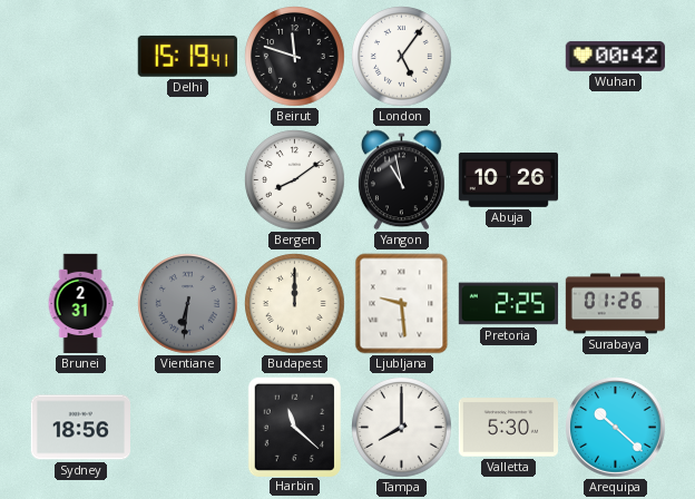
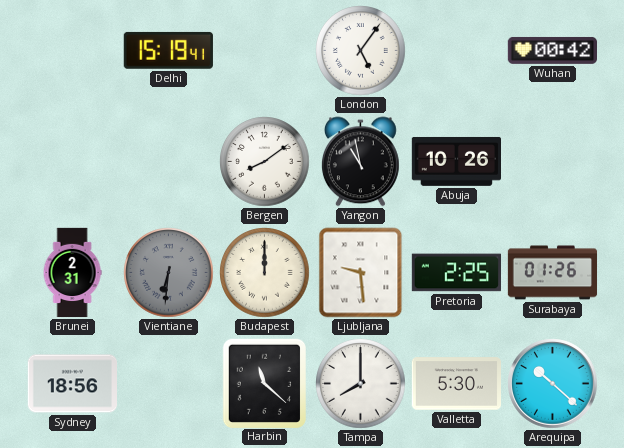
Beirut: 11:48 -> none
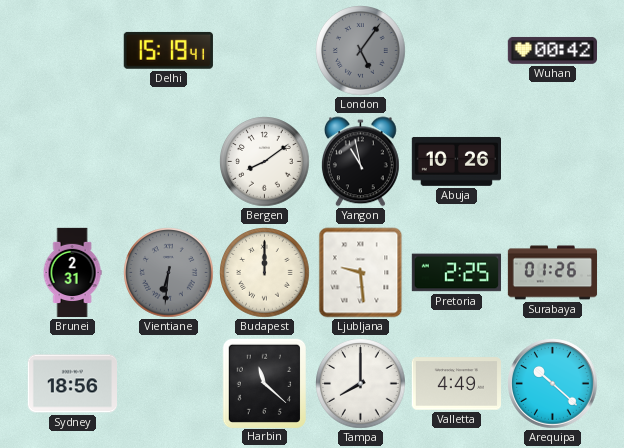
London dial: white -> grey
Valletta: 5:30 -> 4:49
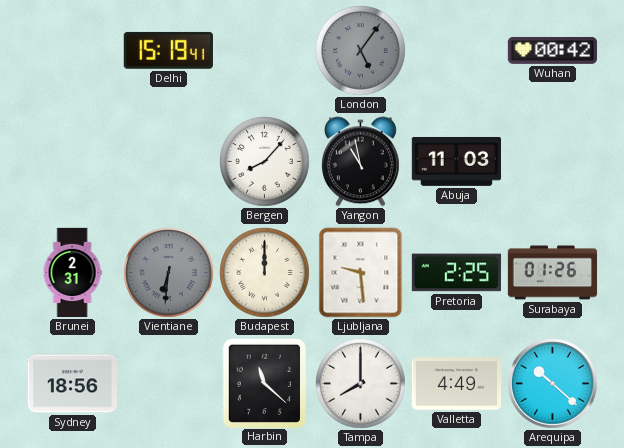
Bergen: 8:09 -> 8:07
Abuja: 10:26 -> 11:03
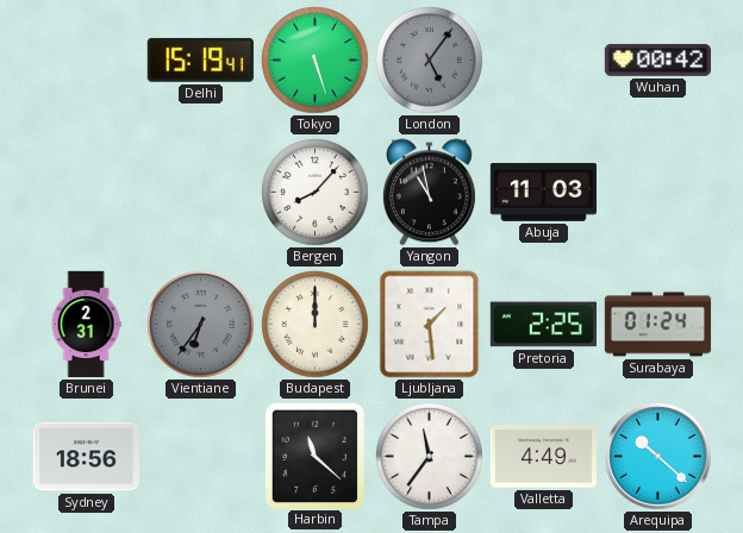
Tokyo: none -> 5:27
Vientiane: 6:31 -> 6:36
Ljubljana: 9:29 -> 1:29
Surabaya: 01:26 -> 01:24
Tampa: 8:00 -> 11:36
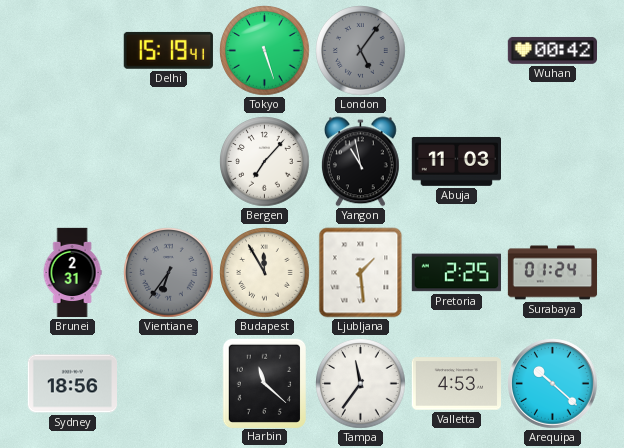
Bergen: 8:07 -> 7:07
Budapest: 12:00 -> 11:55
Valletta: 4:49 -> 4:53
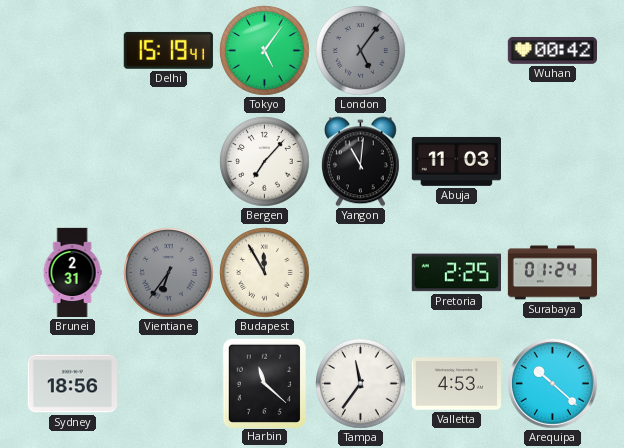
Tokyo: 5:27 -> 5:06
Yangon: 10:58 -> 11:01
Ljubljana: 1:29 -> none
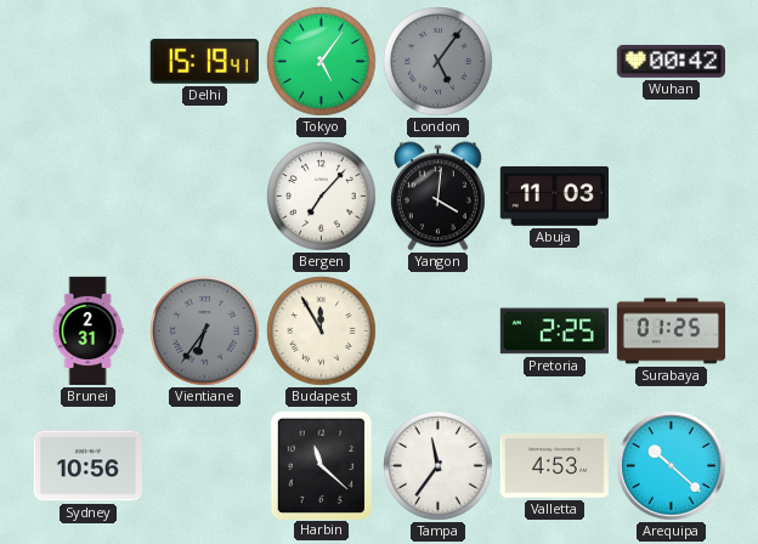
Yangon: 11:01 -> 4:01
Surabaya: 01:24 -> 01:25
Sydney: 18:56 -> 10:56
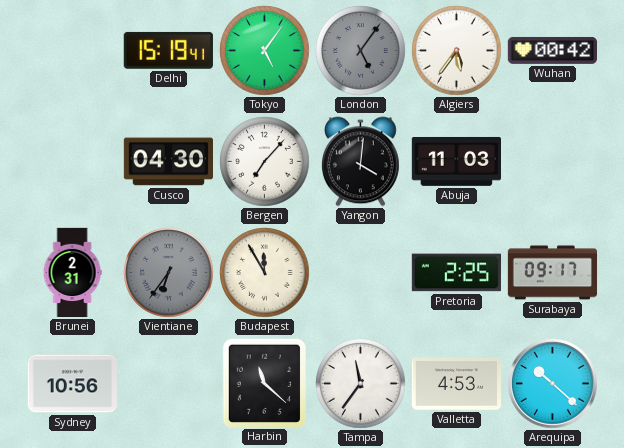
Algiers: none -> 5:36
Cusco: none -> 04:30
Surabaya: 01:25 -> 09:17
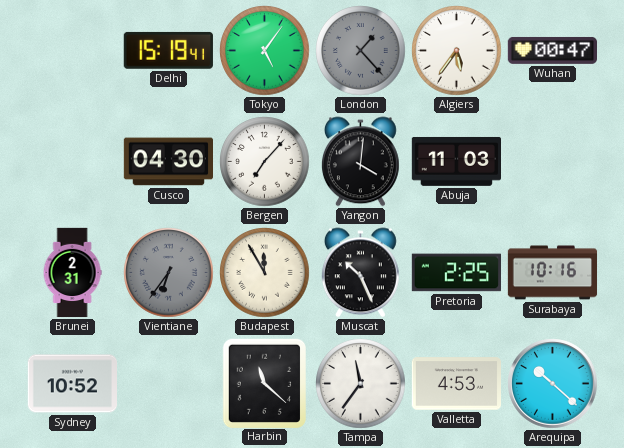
London: 5:06 -> 1:23
Wuhan: 00:42 -> 00:47
Muscat: none -> 10:26
Surabaya: 09:17 -> 10:16
Sydney: 10:56 -> 10:52
